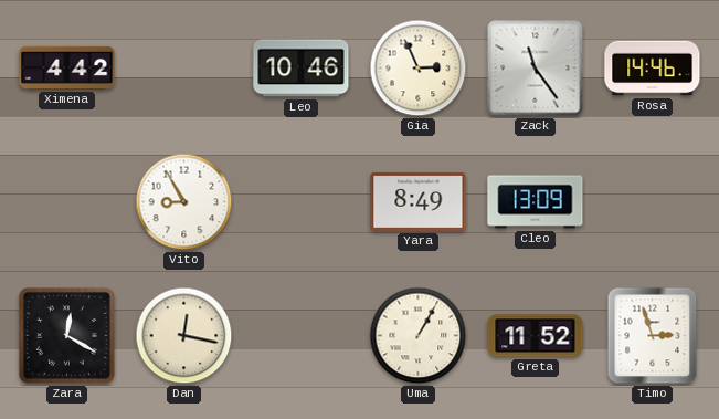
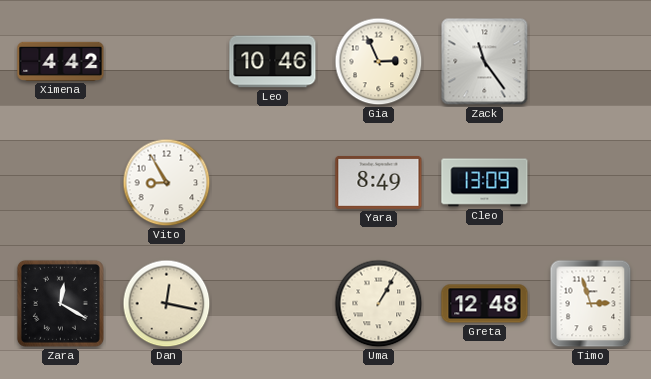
Rosa: 14:46 -> none
Greta: 11:52 -> 12:48
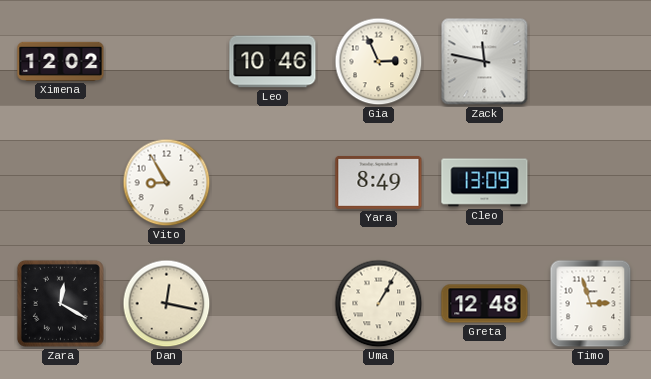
Ximena: 4:42 -> 12:02
Zack: 11:24 -> 11:47
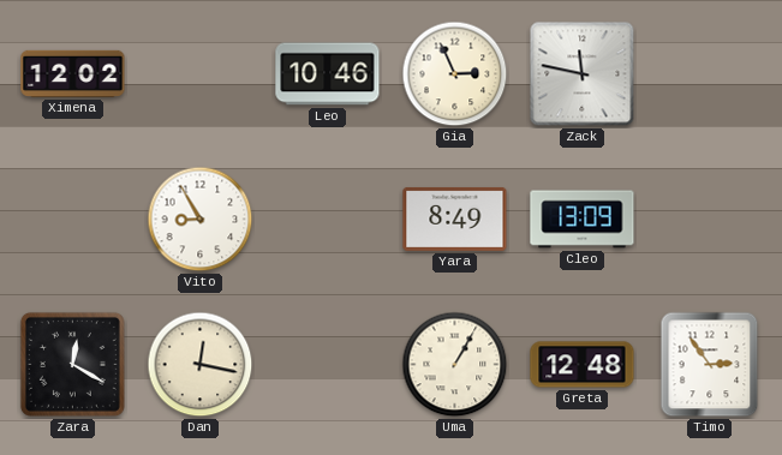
Timo: 2:57 -> 2:54
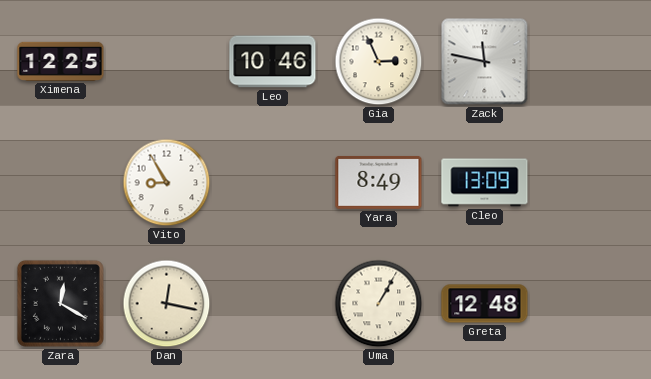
Ximena: 12:02 -> 12:25
Timo: 2:54 -> none
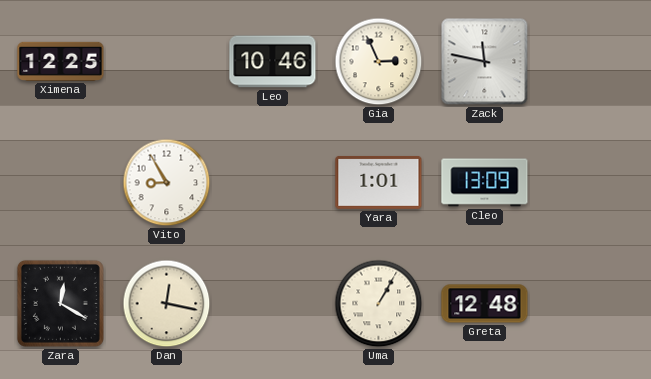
Yara: 8:49 -> 1:01
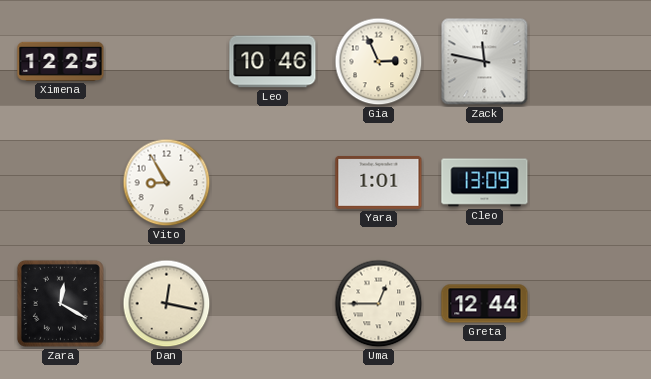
Uma: 1:05 -> 12:45
Greta: 12:48 -> 12:44
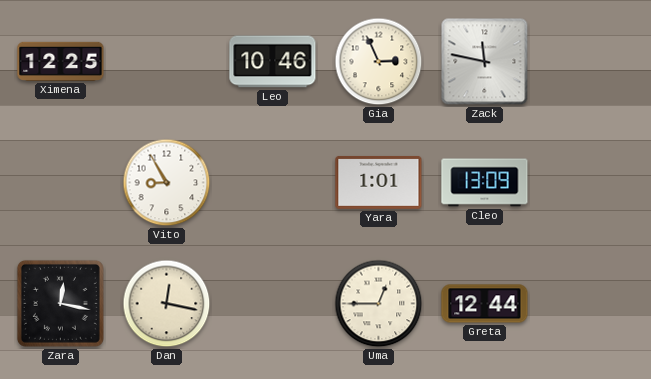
Zara: 12:20 -> 12:17
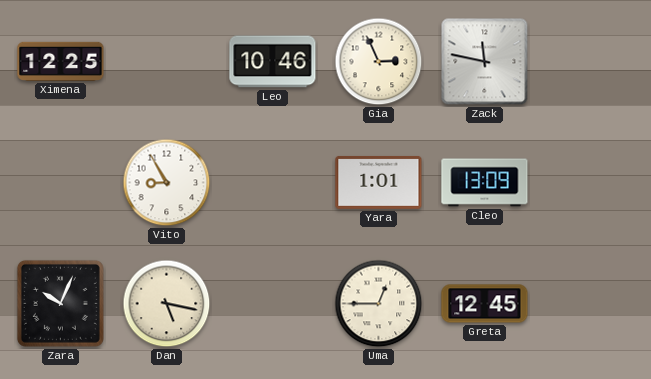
Zara: 12:17 -> 10:04
Dan: 12:17 -> 5:17
Greta: 12:44 -> 12:45
